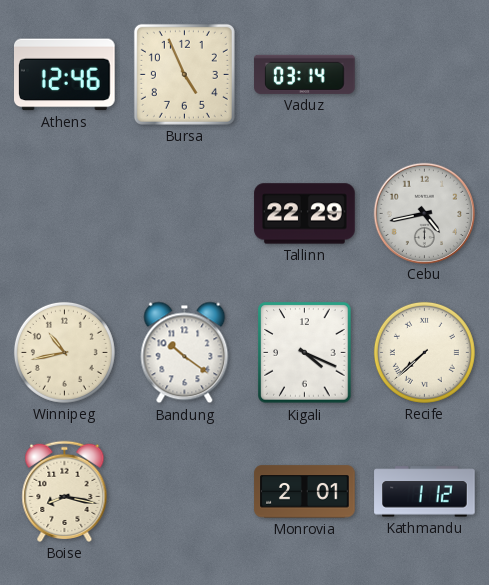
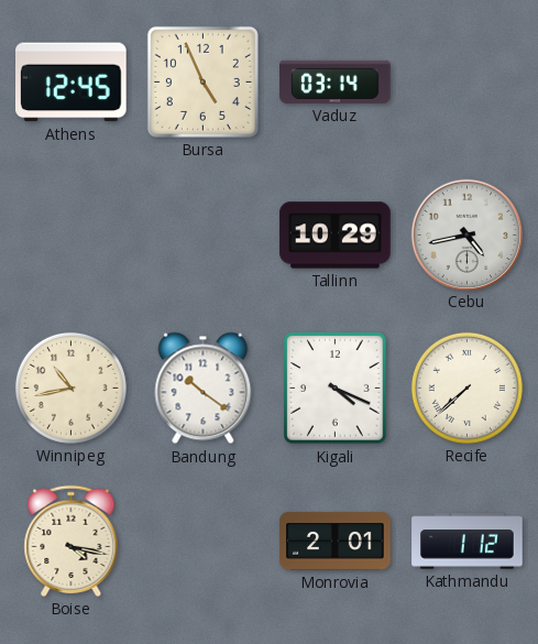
Athens: 12:46 -> 12:45
Tallinn: 22:29 -> 10:29
Boise: 8:17 -> 4:17
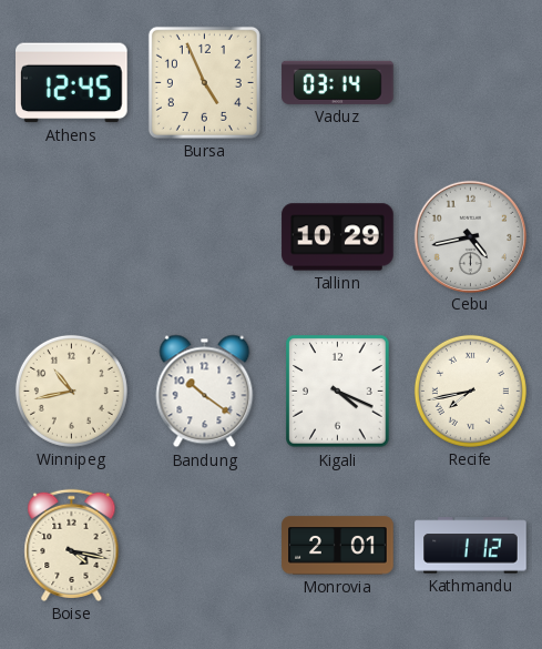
Recife: 7:38 -> 7:43
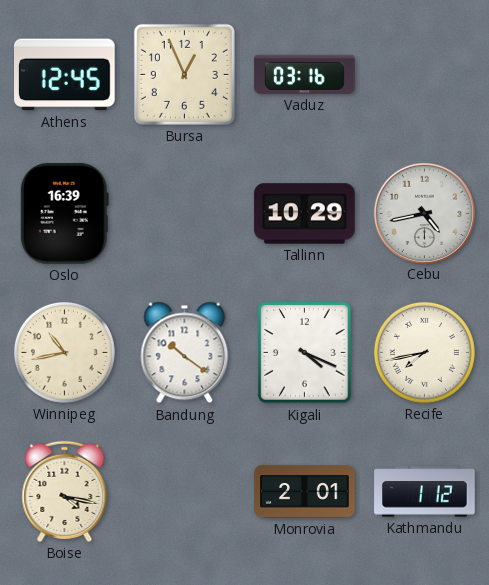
Bursa: 4:56 -> 12:56
Vaduz: 03:14 -> 03:16
Oslo: none -> 16:39
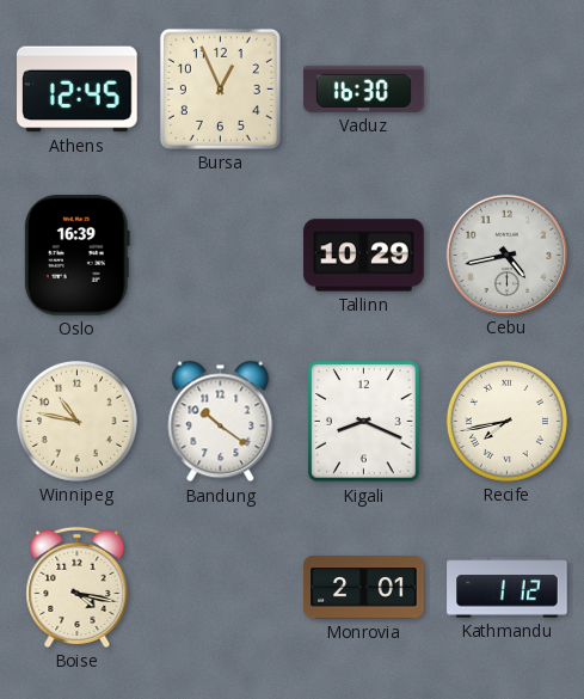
Vaduz: 03:16 -> 16:30
Winnipeg: 10:43 -> 10:47
Kigali: 4:19 -> 8:19
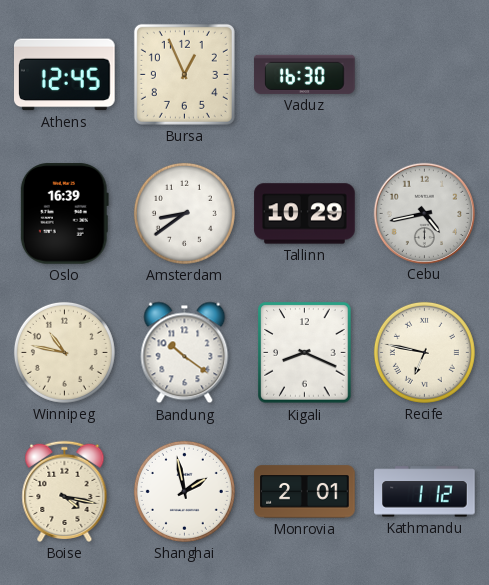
Amsterdam: none -> 8:39
Recife: 7:43 -> 6:47
Shanghai: none -> 1:58
